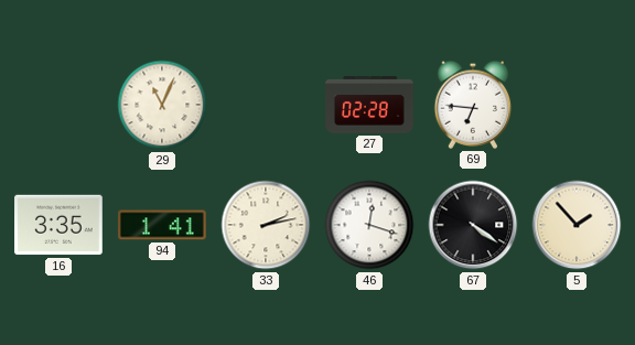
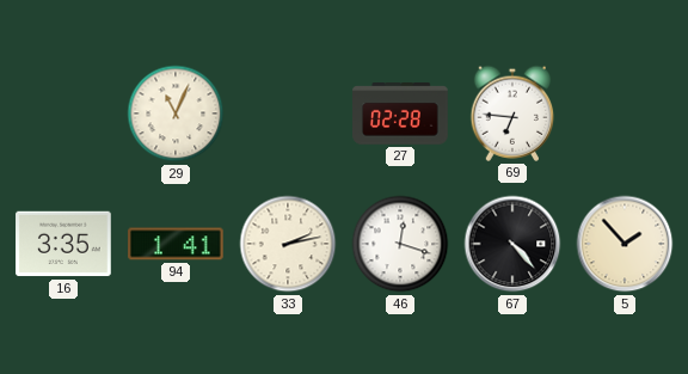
67: 4:21 -> 4:23
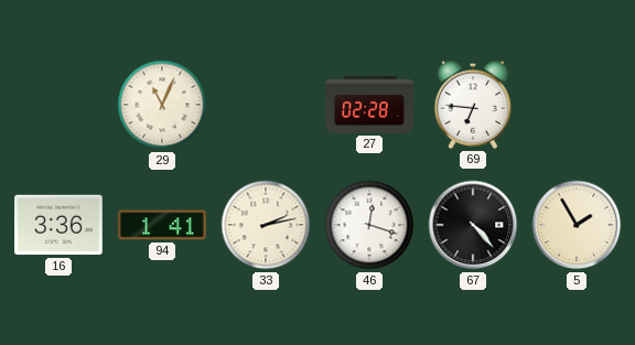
16: 3:35 -> 3:36
5: 1:53 -> 1:55
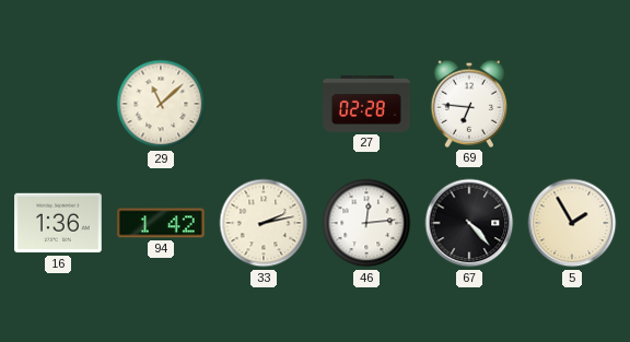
29: 11:04 -> 11:08
16: 3:36 -> 1:36
94: 1:41 -> 1:42
46: 12:18 -> 12:14
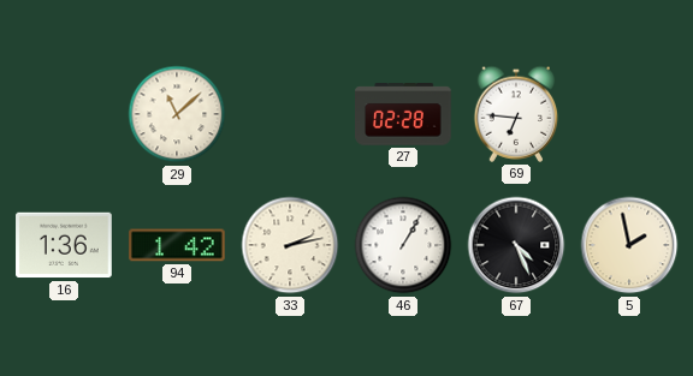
46: 12:14 -> 1:05
67: 4:23 -> 4:26
5: 1:55 -> 1:58
